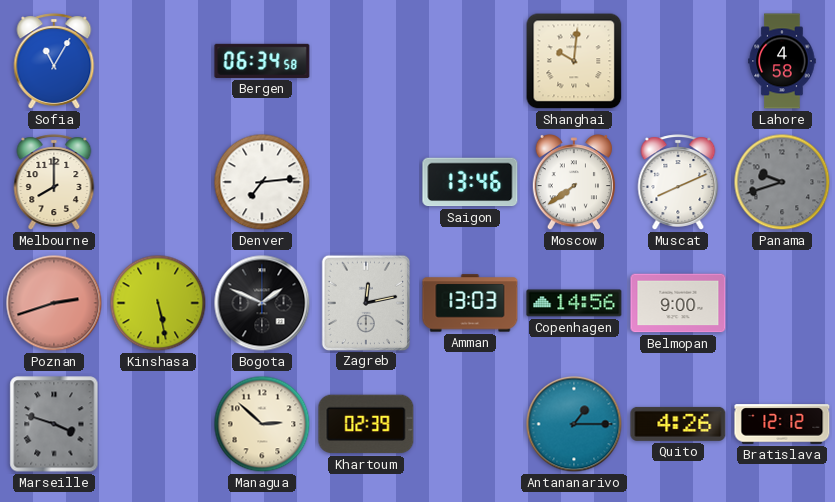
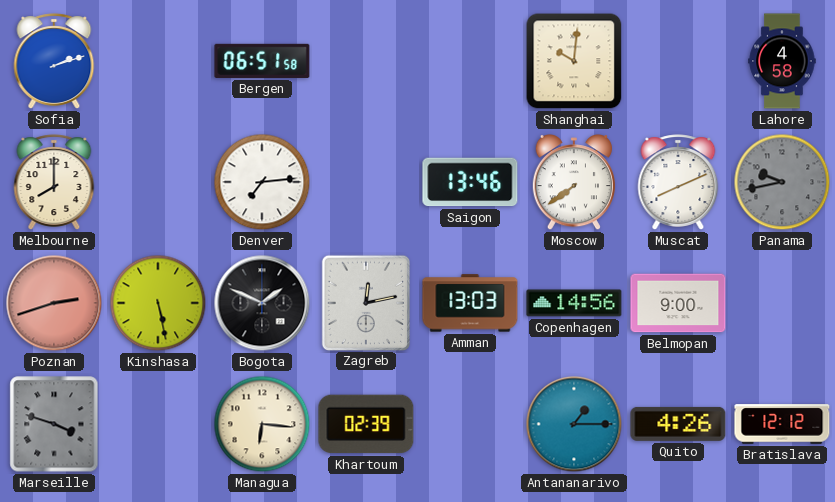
Sofia: 11:05 -> 2:12
Bergen: 06:34 -> 06:51
Panama: 9:42 -> 9:43
Managua: 2:52 -> 6:16
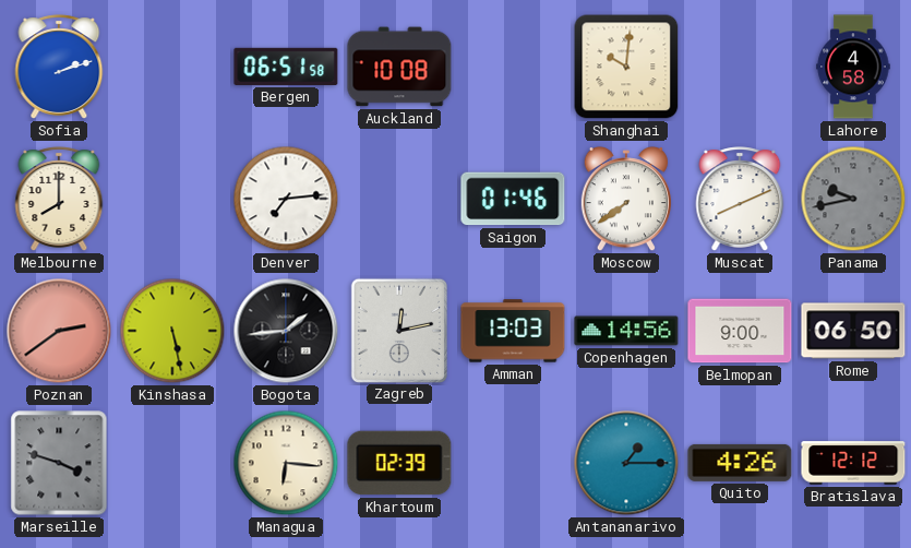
Auckland: none -> 10:08
Saigon: 13:46 -> 01:46
Poznan: 2:42 -> 2:39
Bogota: 1:49 -> 1:44
Rome: none -> 06:50
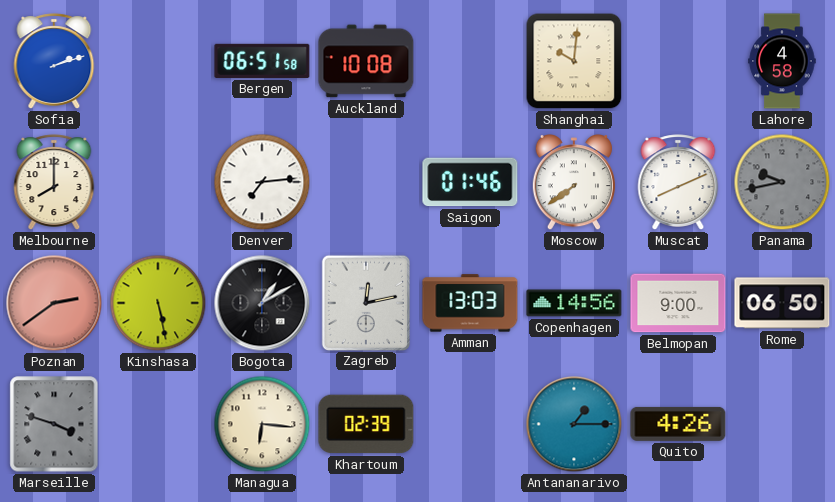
Bogota: 1:44 -> 1:10
Bratislava: 12:12 -> none
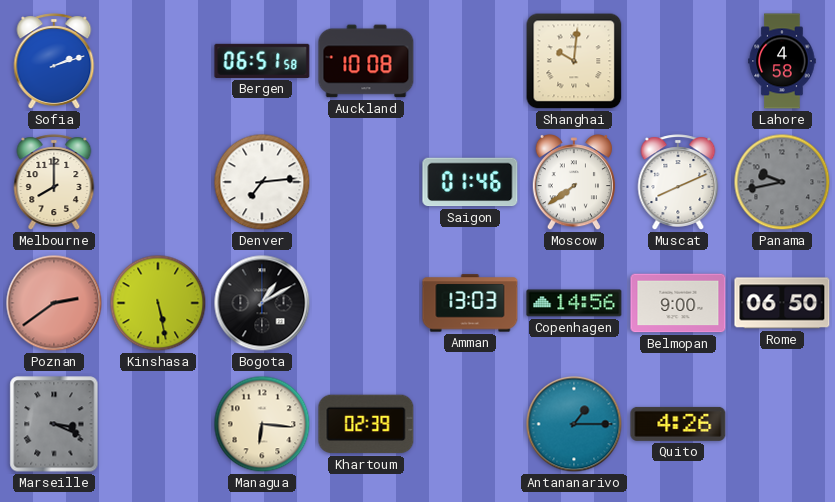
Zagreb: 12:13 -> none
Marseille: 3:48 -> 3:19
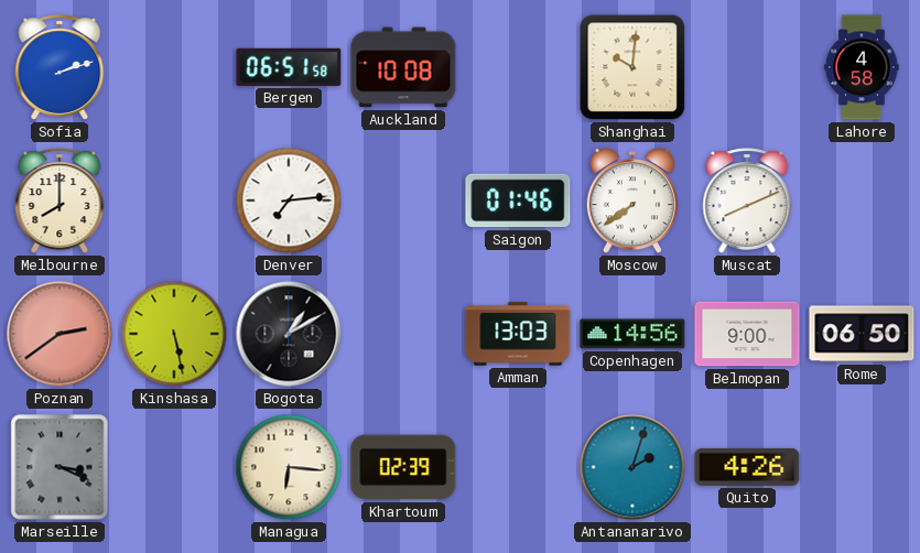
Panama: 9:43 -> none
Antananarivo: 1:15 -> 2:03
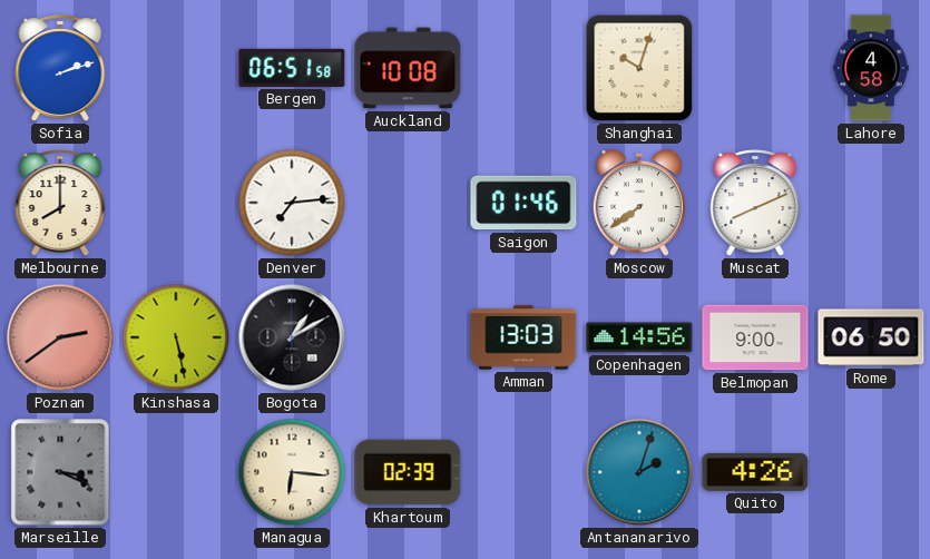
Shanghai: 10:01 -> 10:03
